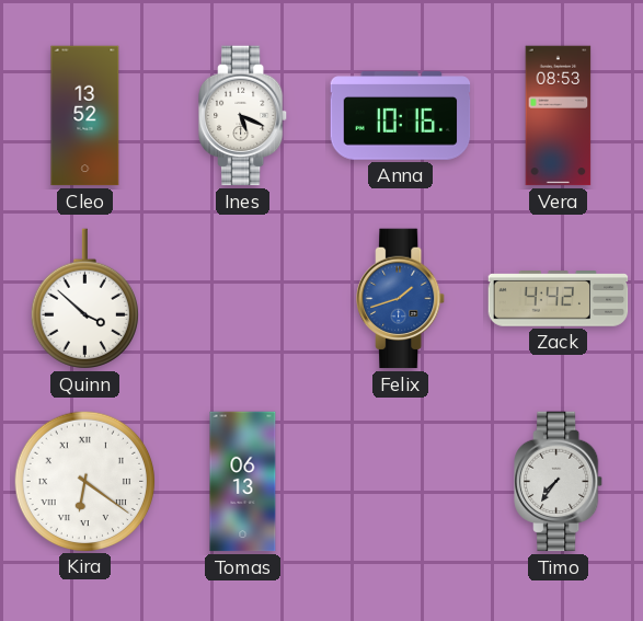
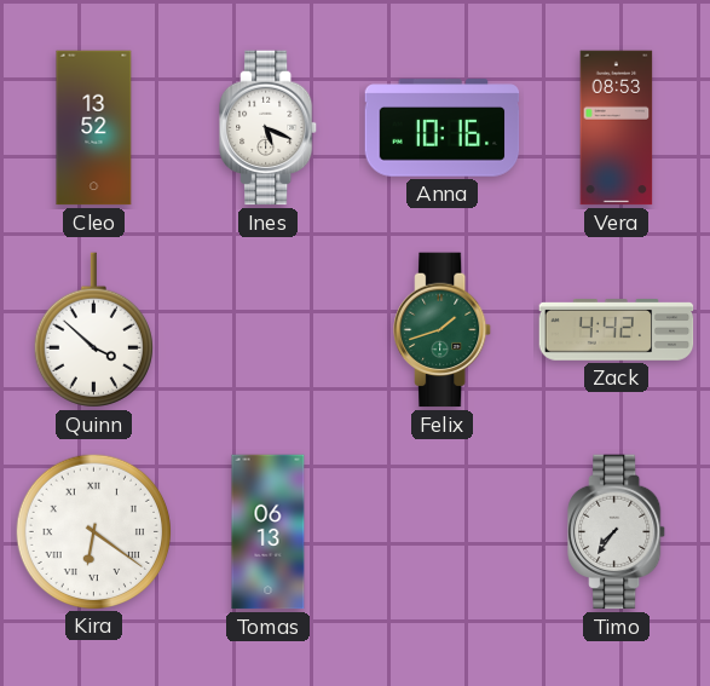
Felix dial: blue -> green
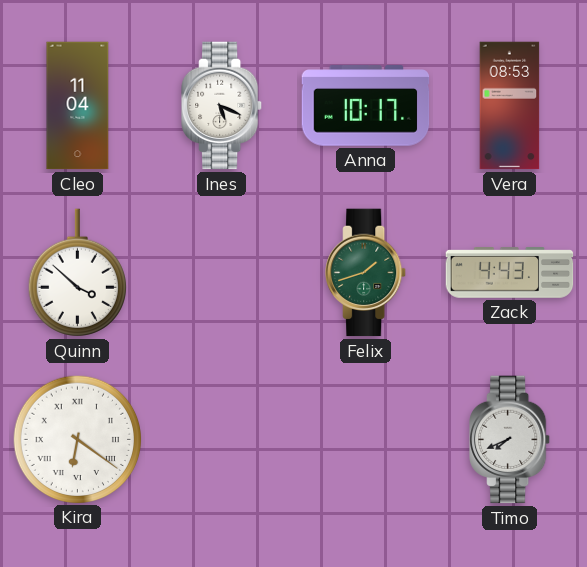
Cleo: 13:52 -> 11:04
Anna: 10:16 -> 10:17
Zack: 4:42 -> 4:43
Tomas: 06:13 -> none
Timo: 7:36 -> 7:41
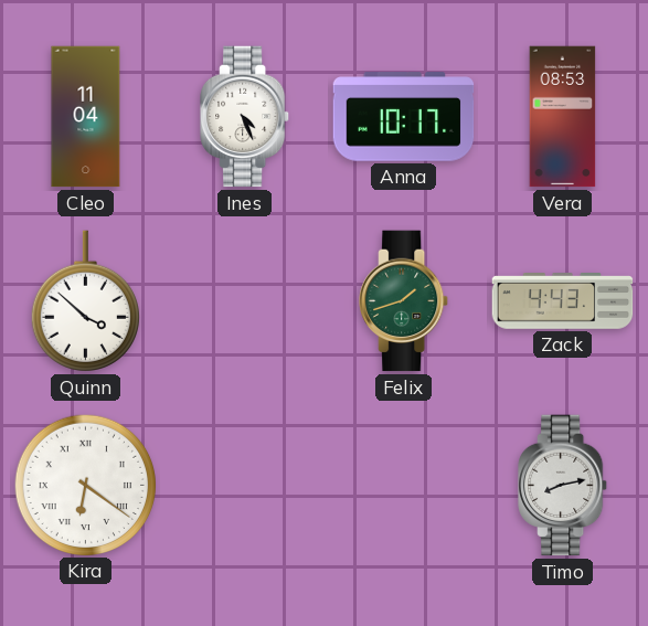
Ines: 5:19 -> 4:26
Timo: 7:41 -> 8:13
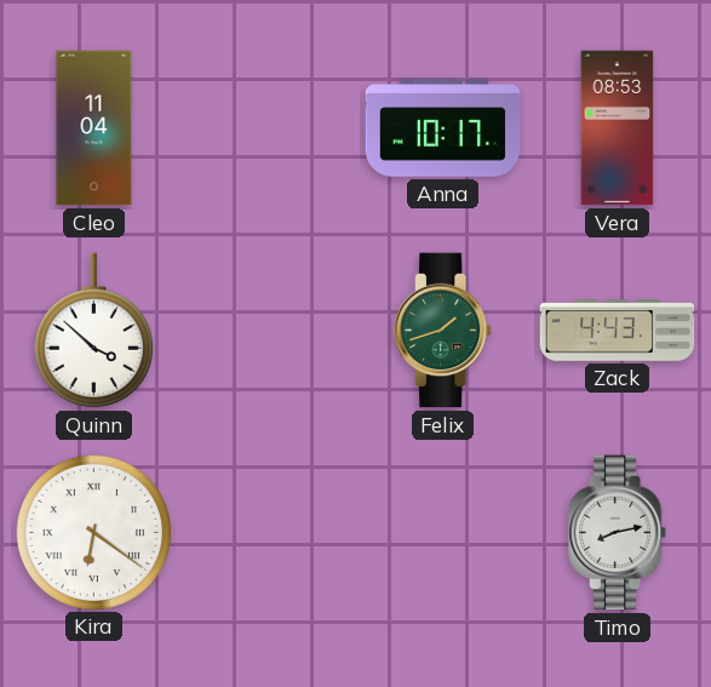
Ines: 4:26 -> none
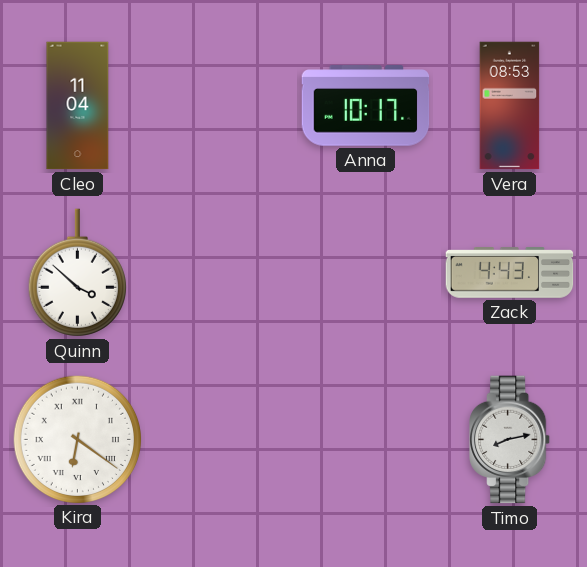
Felix: 1:42 -> none
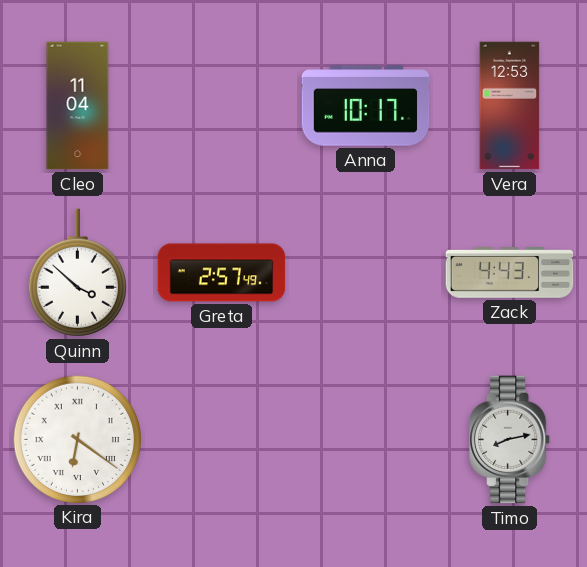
Vera: 08:53 -> 12:53
Greta: none -> 2:57
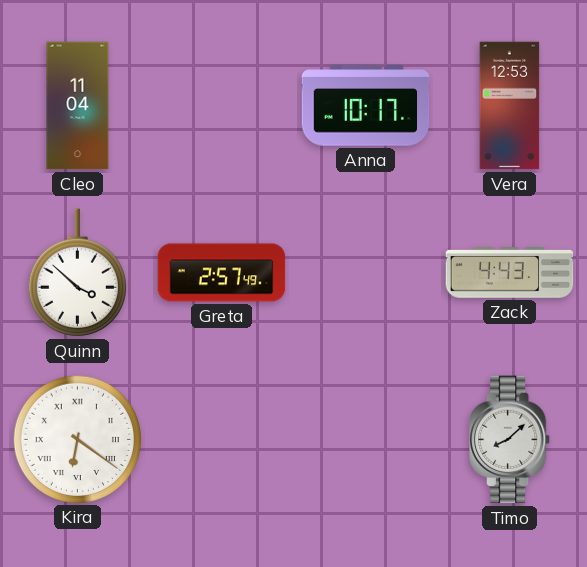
Timo: 8:13 -> 8:08
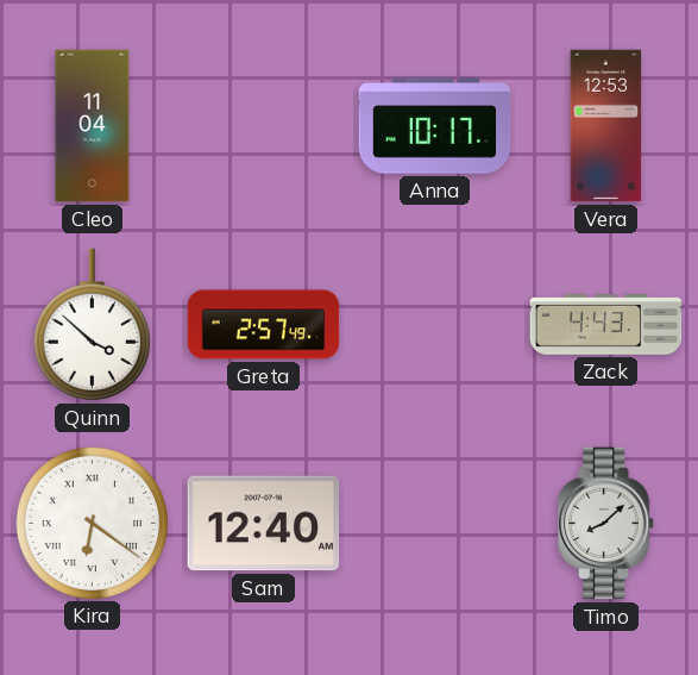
Sam: none -> 12:40
